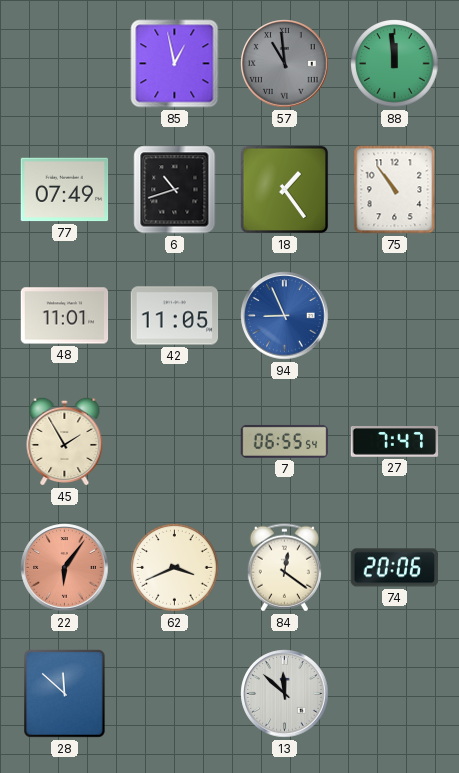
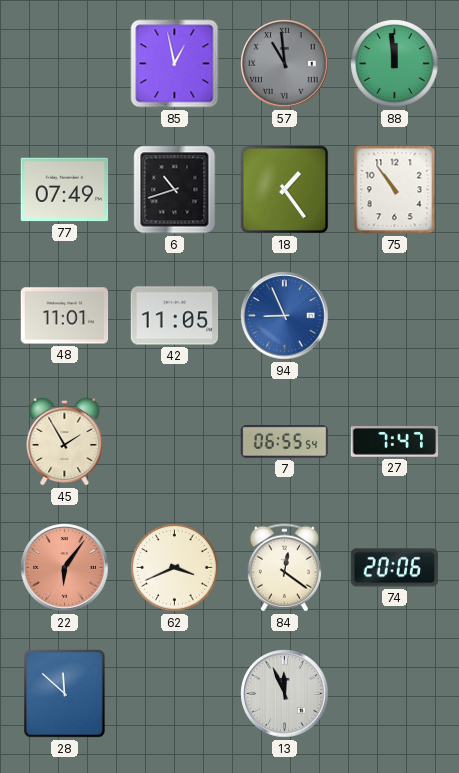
13: 11:52 -> 11:56
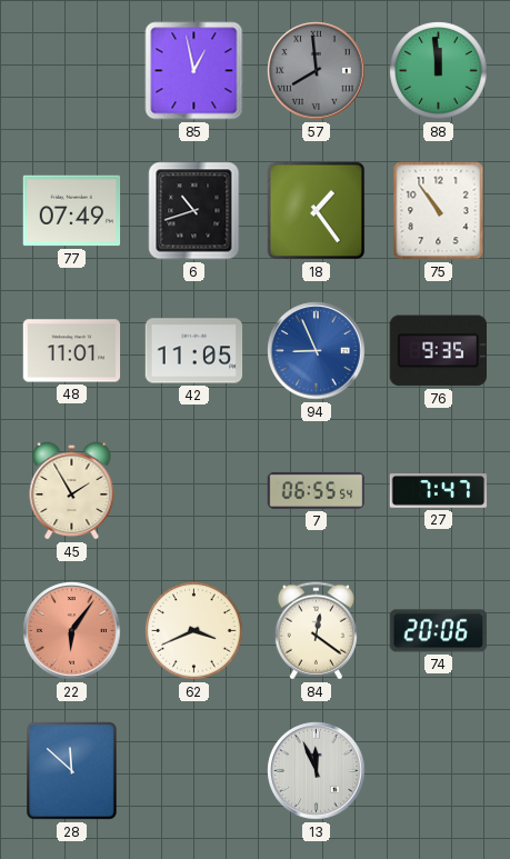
57: 10:59 -> 7:59
76: none -> 9:35
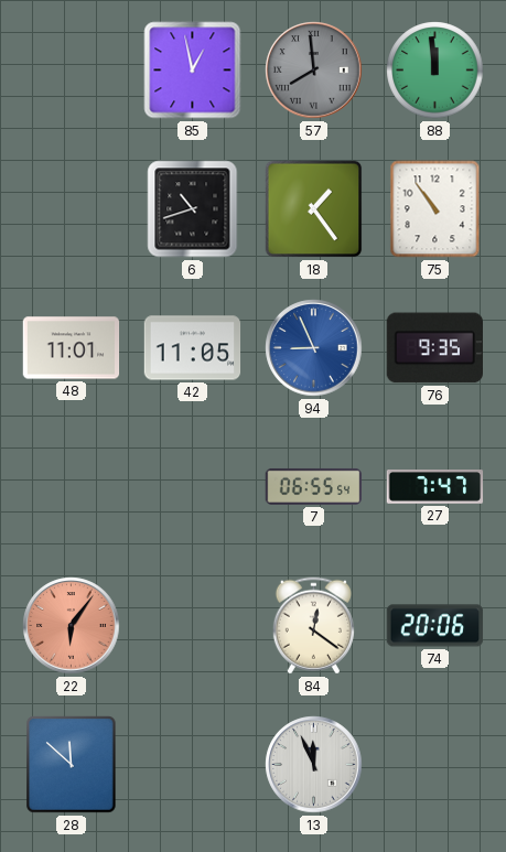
77: 07:49 -> none
45: 1:55 -> none
62: 3:41 -> none
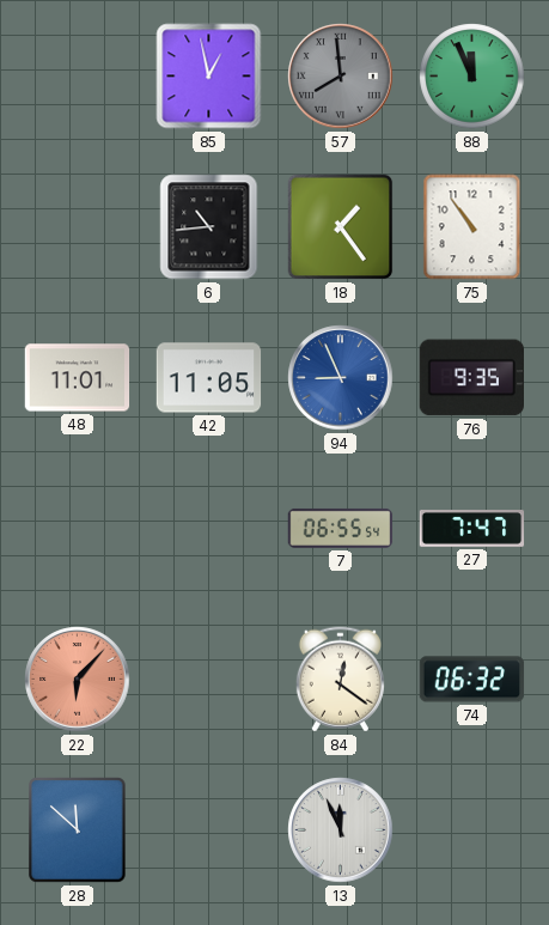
88: 11:59 -> 11:56
6: 10:42 -> 10:44
22: 6:06 -> 6:07
74: 20:06 -> 06:32
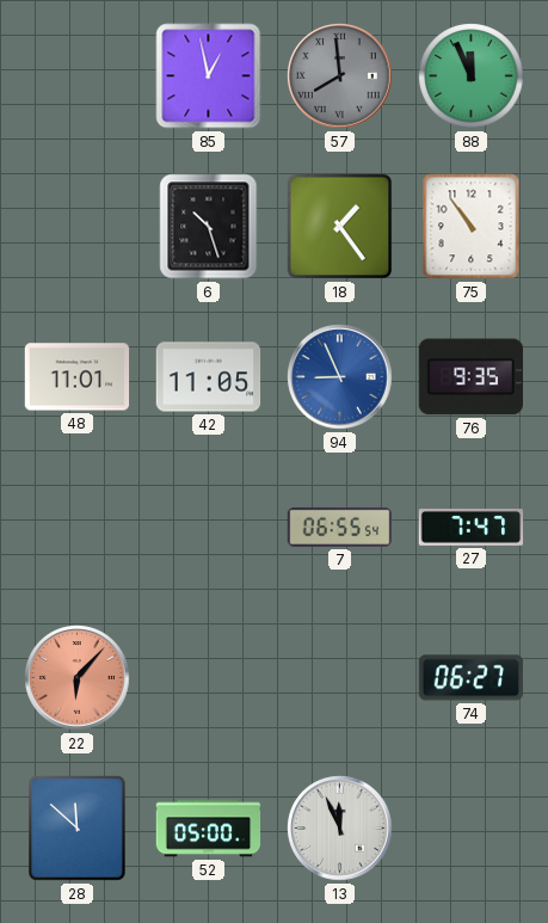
6: 10:44 -> 10:27
84: 12:21 -> none
74: 06:32 -> 06:27
52: none -> 05:00
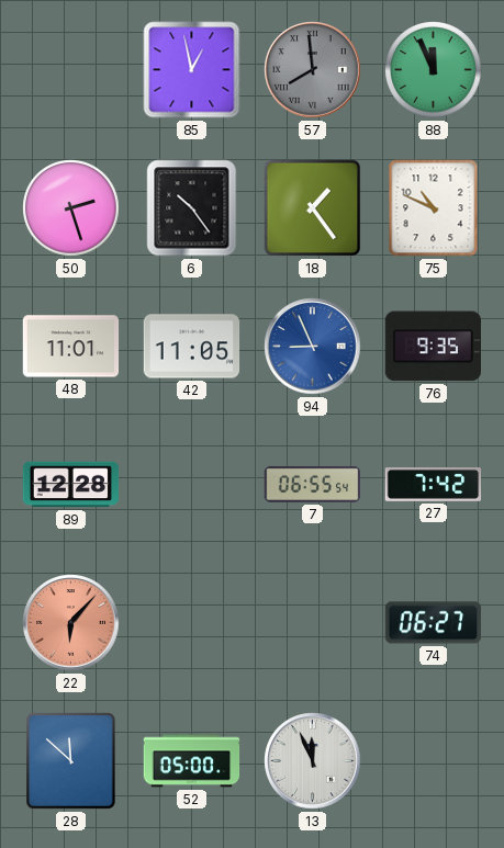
50: none -> 2:27
6: 10:27 -> 10:24
75: 10:54 -> 10:49
89: none -> 12:28
27: 7:47 -> 7:42
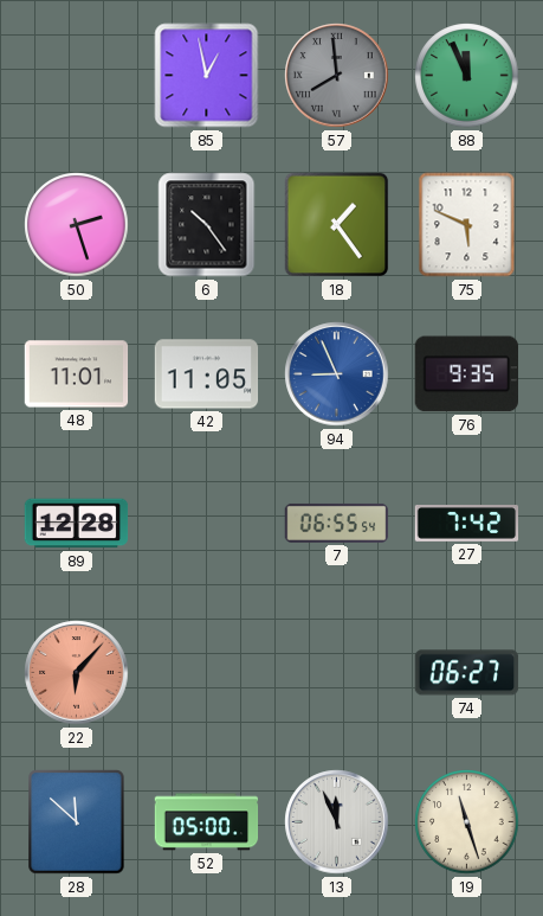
75: 10:49 -> 5:49
19: none -> 11:27
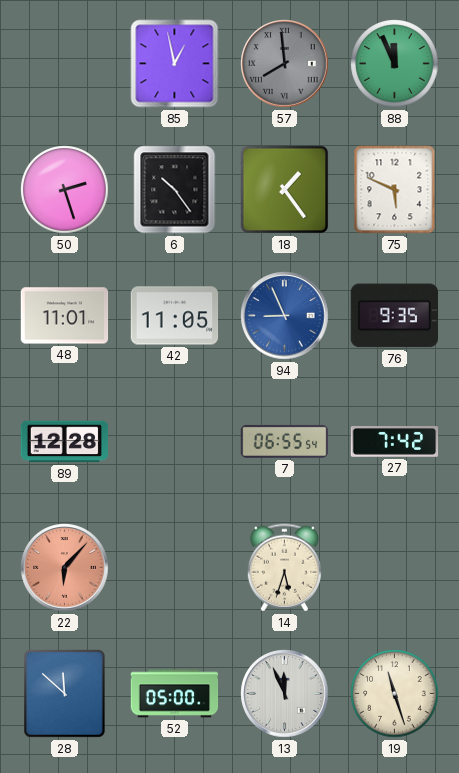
14: none -> 5:33
74: 06:27 -> none
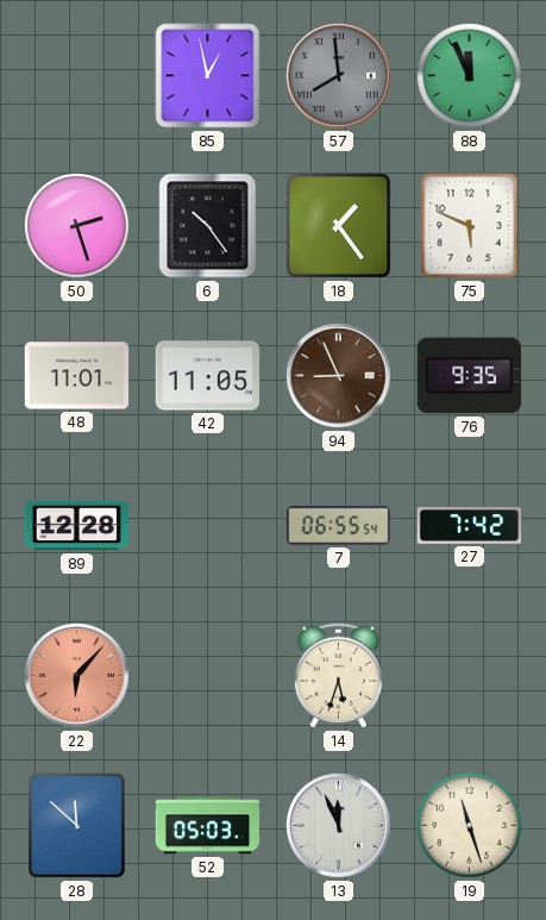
94 dial: blue -> brown
52: 05:00 -> 05:03
